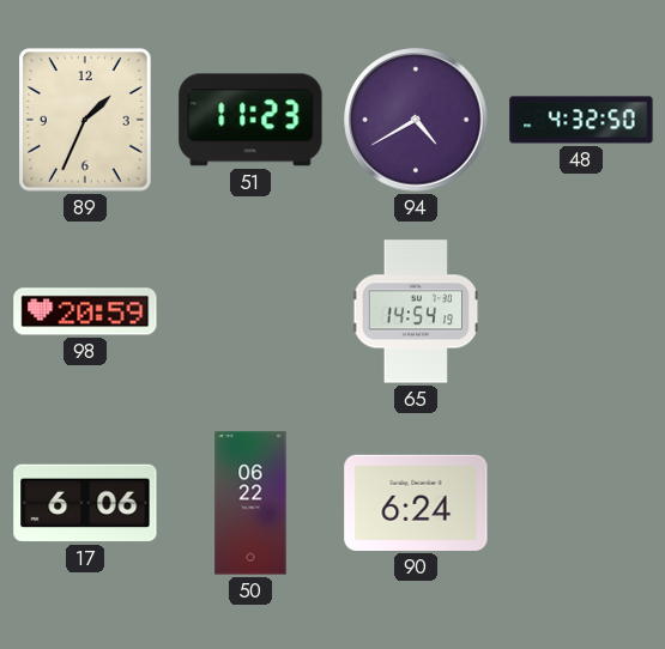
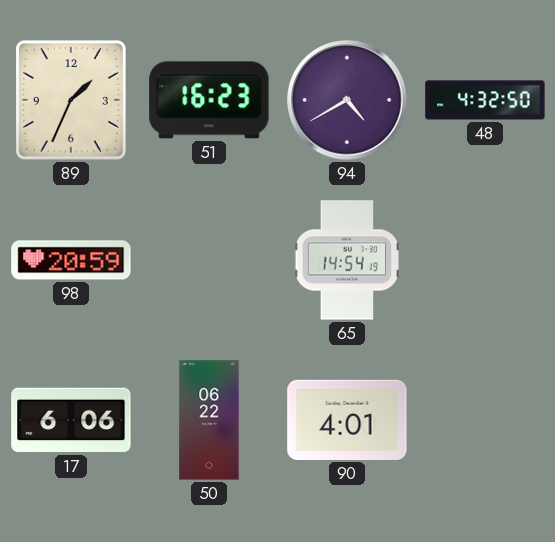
51: 11:23 -> 16:23
90: 6:24 -> 4:01
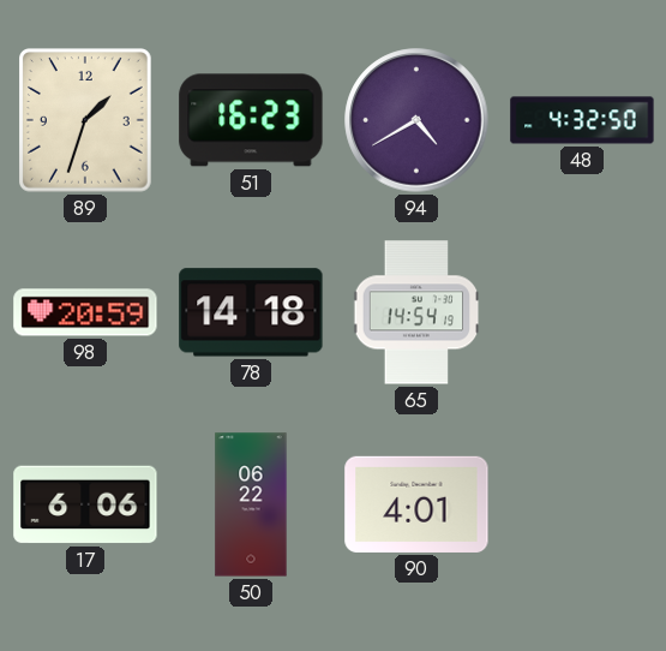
89: 1:34 -> 1:33
78: none -> 14:18
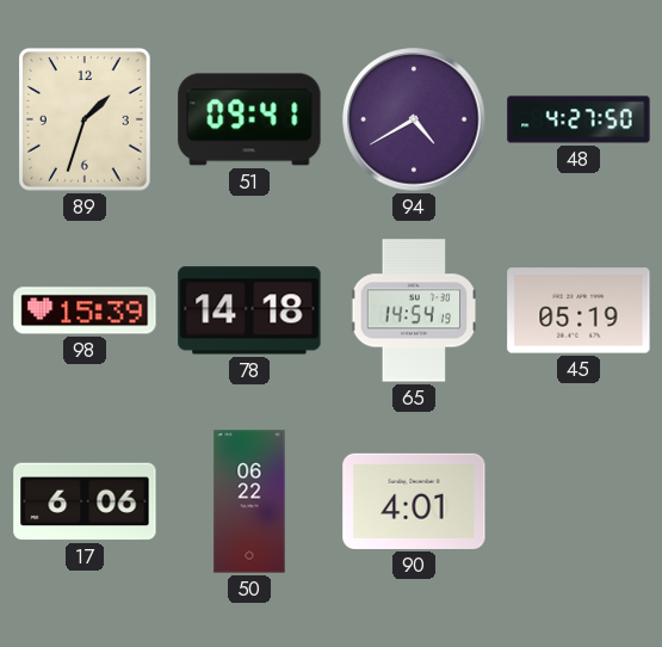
51: 16:23 -> 09:41
48: 4:32 -> 4:27
98: 20:59 -> 15:39
45: none -> 05:19
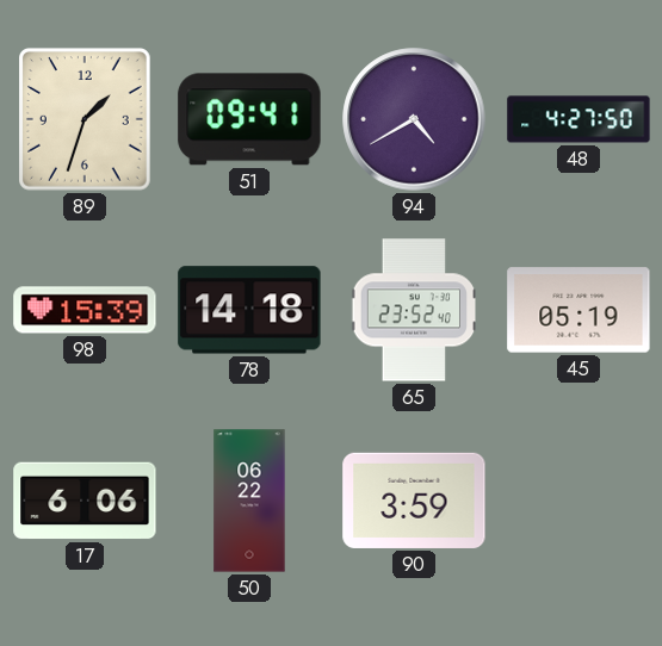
65: 14:54 -> 23:52
90: 4:01 -> 3:59
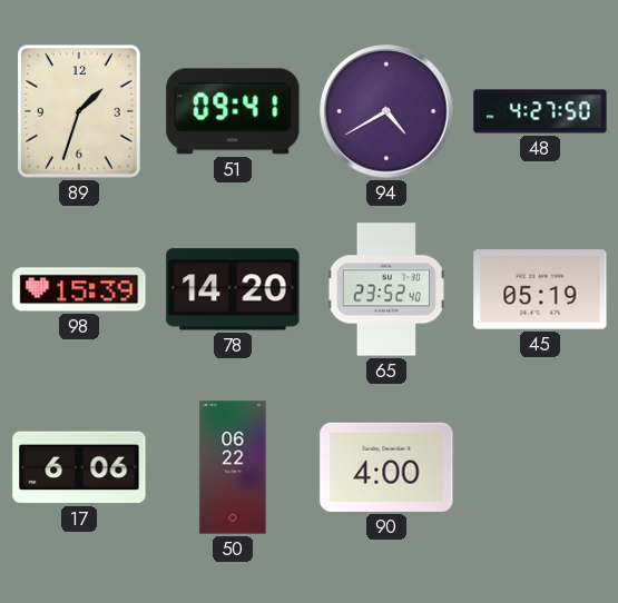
78: 14:18 -> 14:20
90: 3:59 -> 4:00
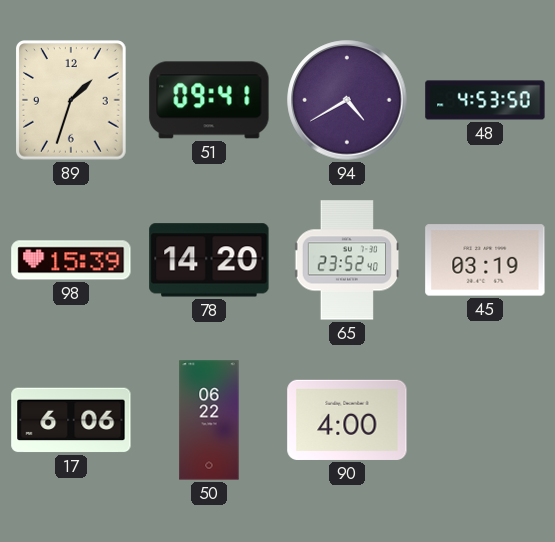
48: 4:27 -> 4:53
45: 05:19 -> 03:19
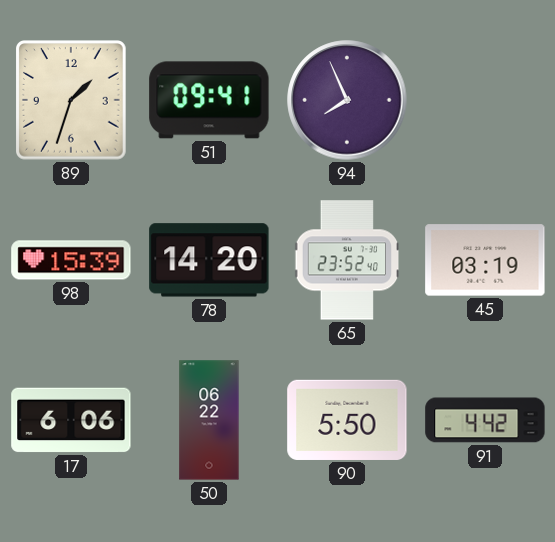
94: 4:40 -> 7:56
48: 4:53 -> none
90: 4:00 -> 5:50
91: none -> 4:42
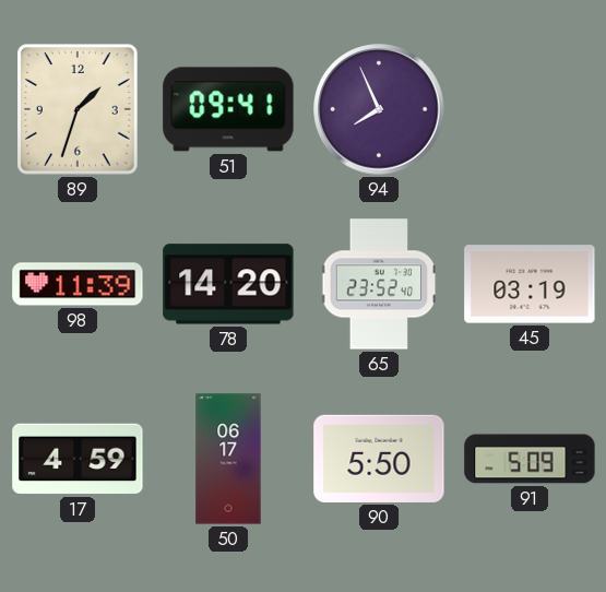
98: 15:39 -> 11:39
17: 6:06 -> 4:59
50: 06:22 -> 06:17
91: 4:42 -> 5:09
